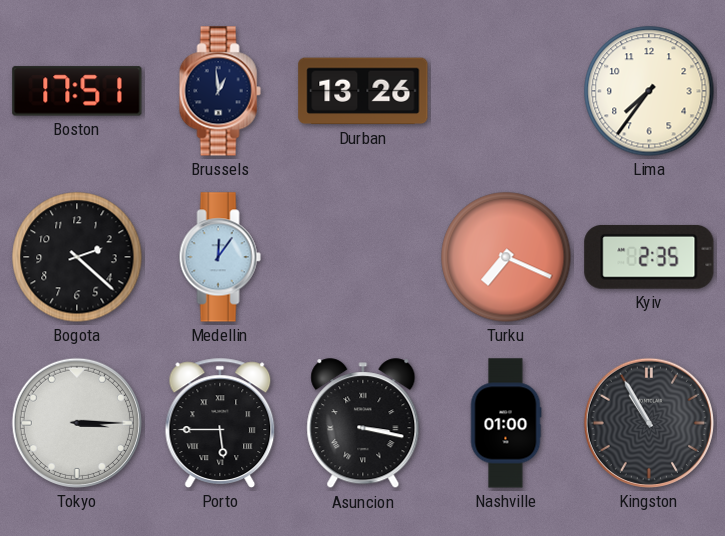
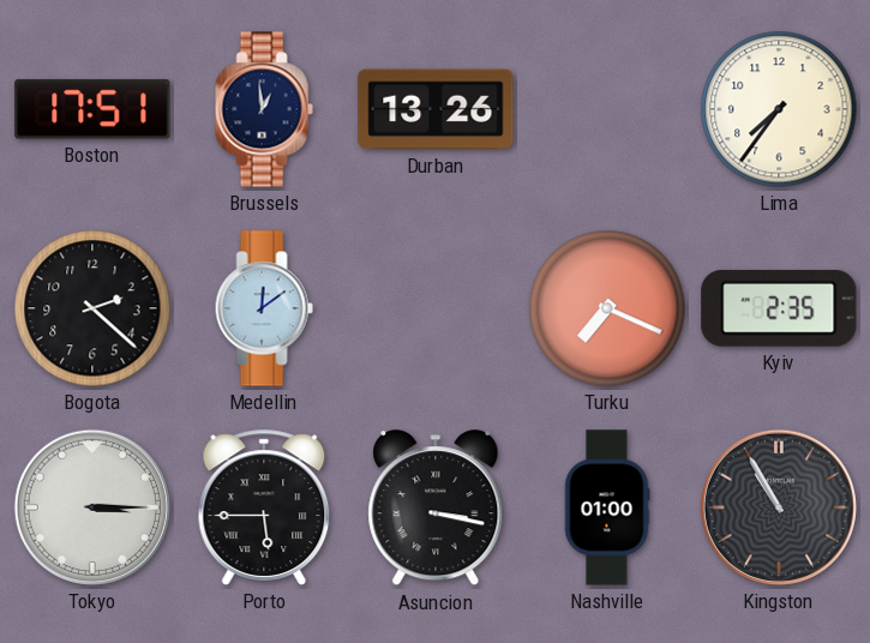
Medellin: 12:06 -> 12:09
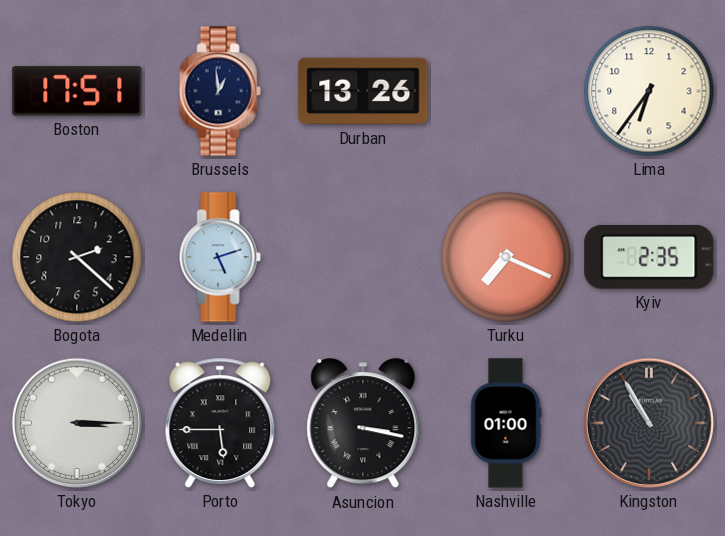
Lima: 7:36 -> 6:36
Medellin: 12:09 -> 5:12
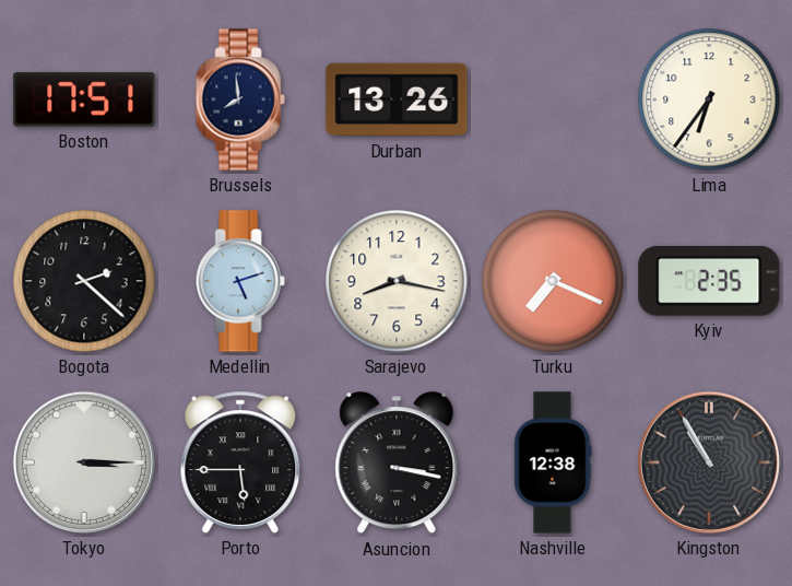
Brussels: 12:59 -> 7:59
Sarajevo: none -> 8:17
Nashville: 01:00 -> 12:38
